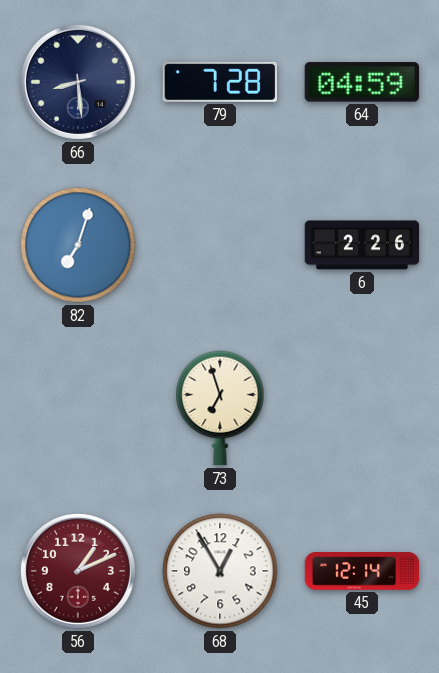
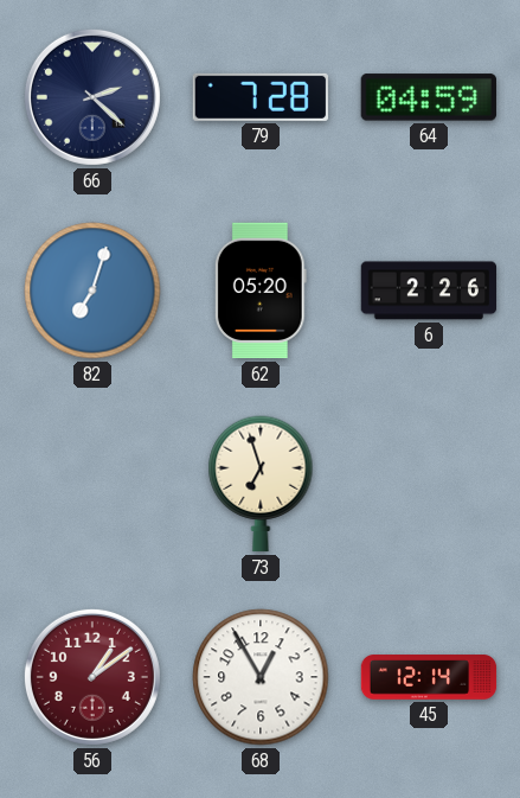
66: 8:29 -> 2:22
62: none -> 05:20
56: 1:11 -> 1:09
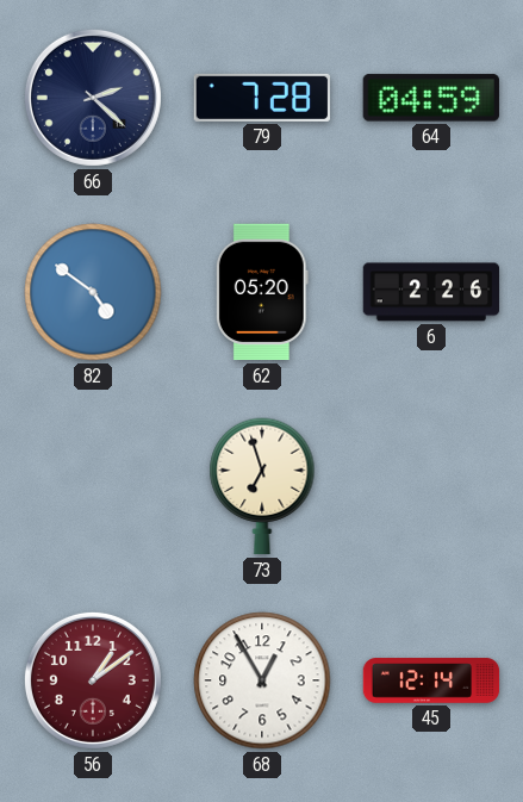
82: 7:03 -> 4:51
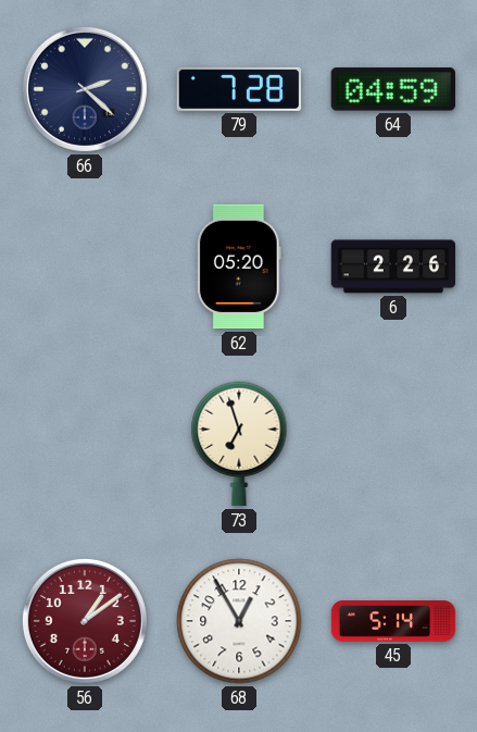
82: 4:51 -> none
45: 12:14 -> 5:14
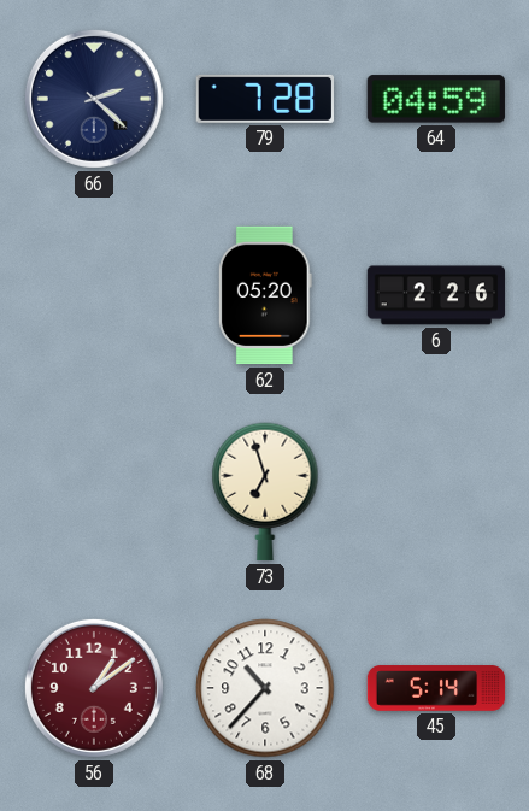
68: 12:55 -> 10:37
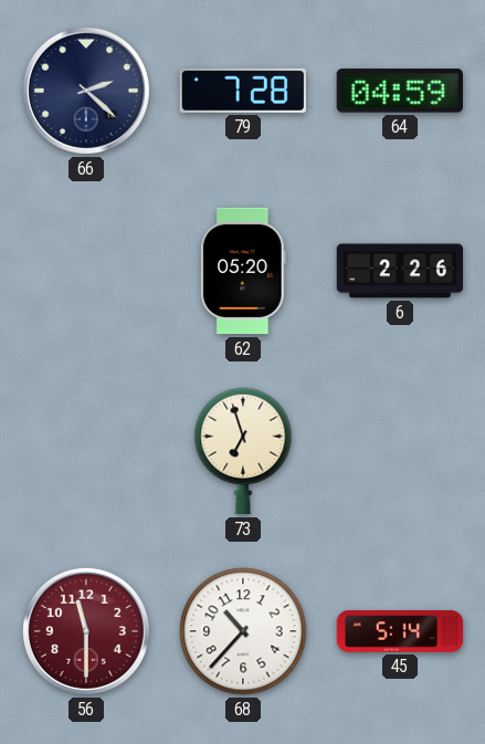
56: 1:09 -> 11:30
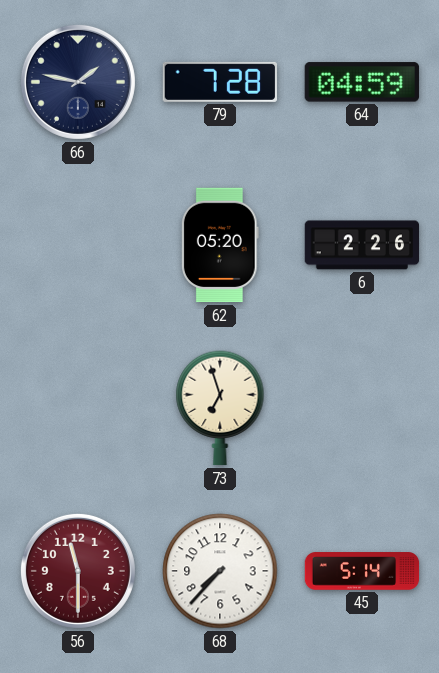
66: 2:22 -> 1:47
68: 10:37 -> 7:37
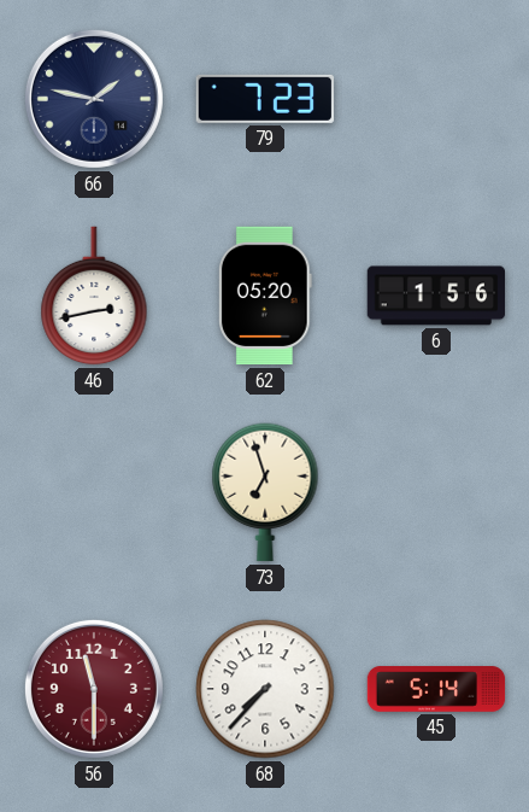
79: 7:28 -> 7:23
64: 04:59 -> none
46: none -> 2:43
6: 2:26 -> 1:56
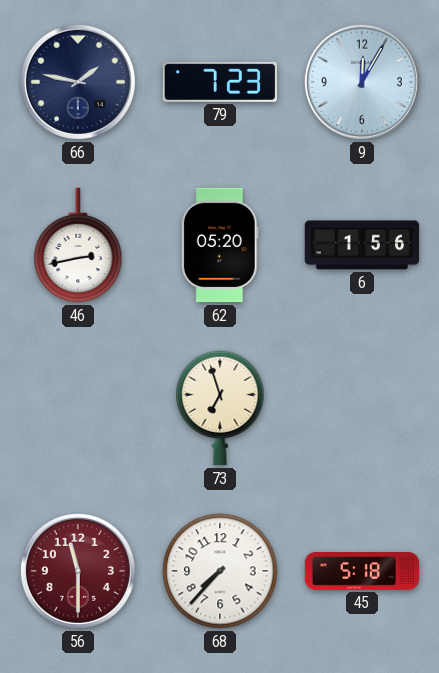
9: none -> 12:05
45: 5:14 -> 5:18
